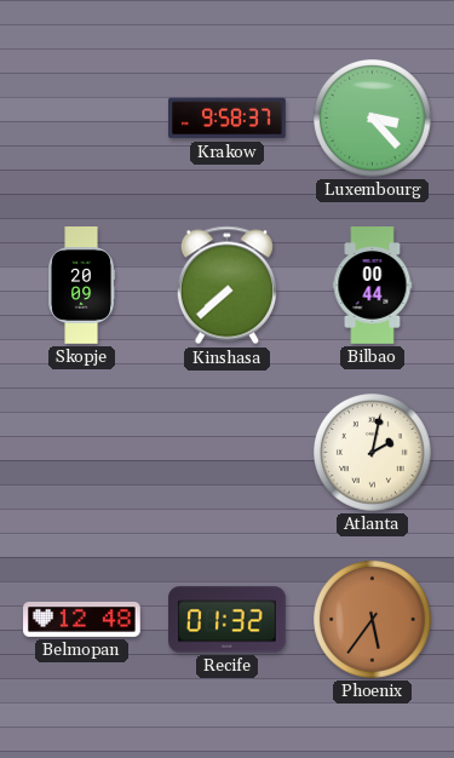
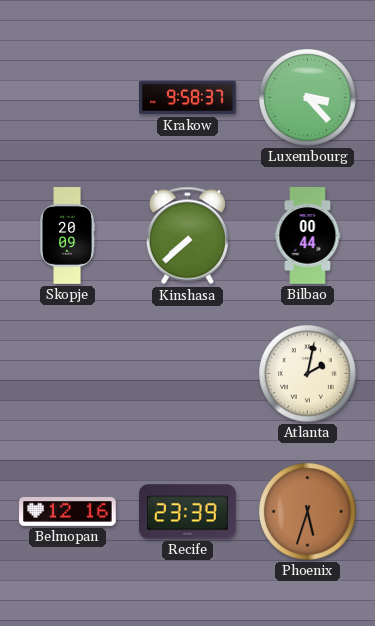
Belmopan: 12:48 -> 12:16
Recife: 01:32 -> 23:39
Phoenix: 5:36 -> 5:33
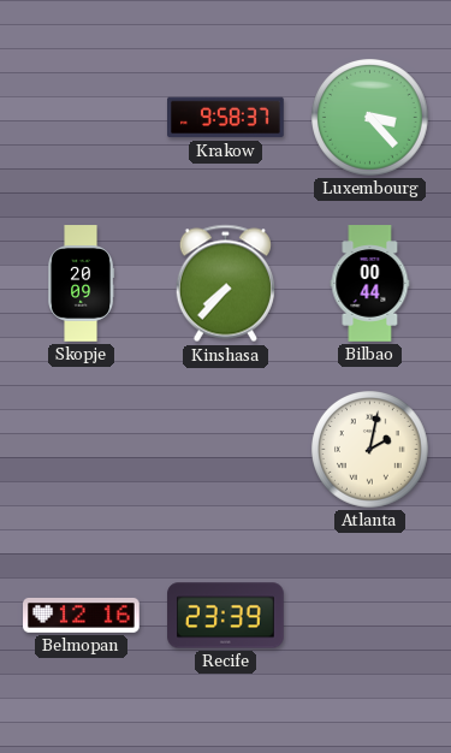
Kinshasa: 7:38 -> 7:37
Phoenix: 5:33 -> none
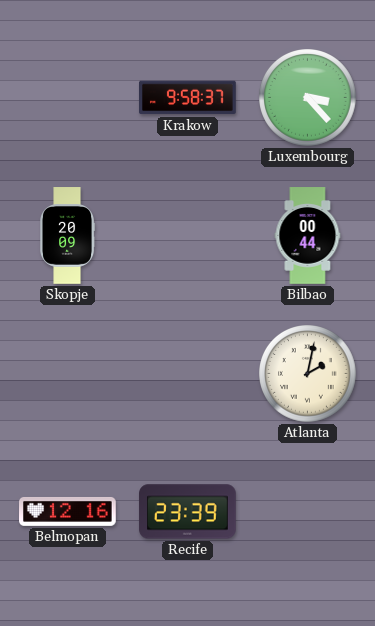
Kinshasa: 7:37 -> none
